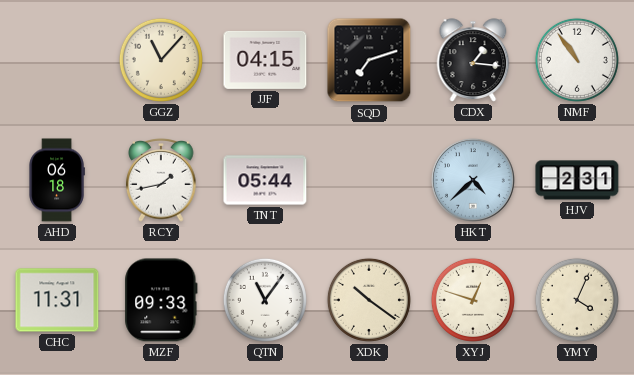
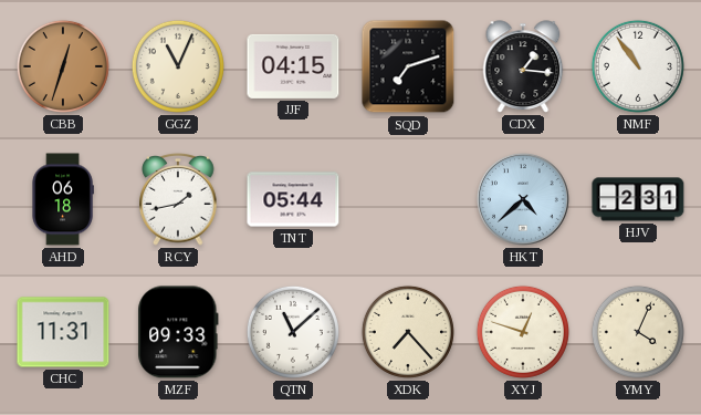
CBB: none -> 12:33
GGZ: 11:07 -> 11:04
QTN: 11:06 -> 11:08
XDK: 10:21 -> 7:23
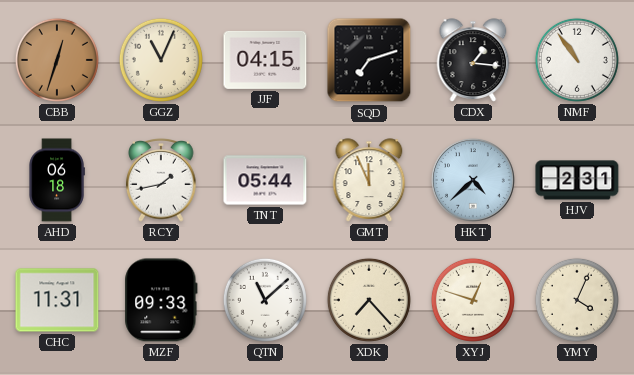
GMT: none -> 11:56
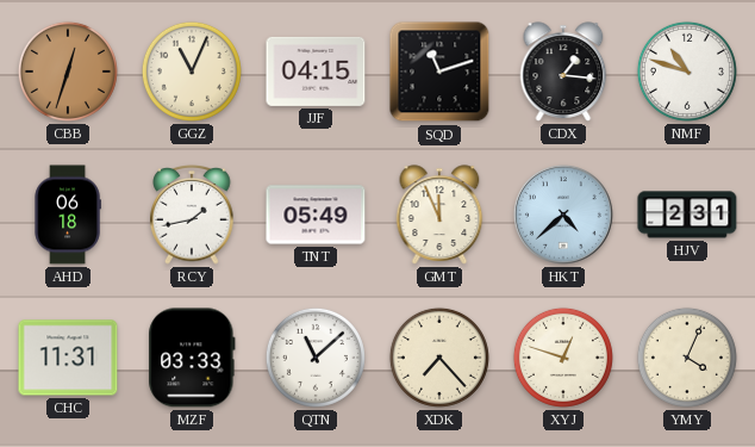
SQD: 7:12 -> 11:12
NMF: 10:54 -> 10:48
TNT: 05:44 -> 05:49
MZF: 09:33 -> 03:33
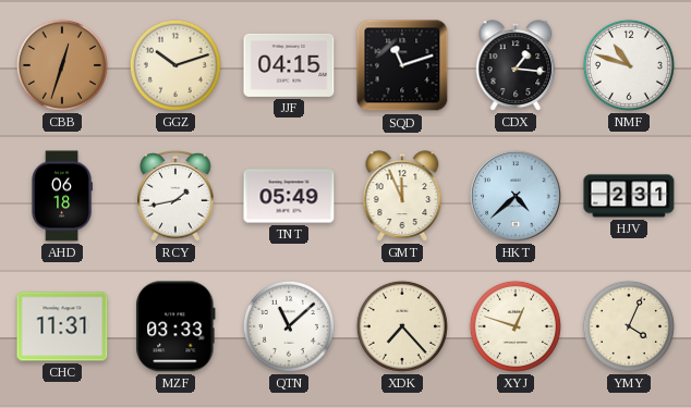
GGZ: 11:04 -> 10:12
